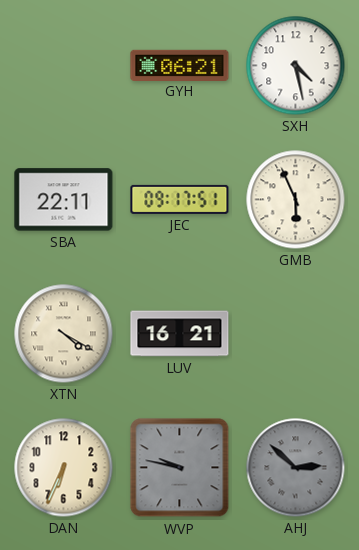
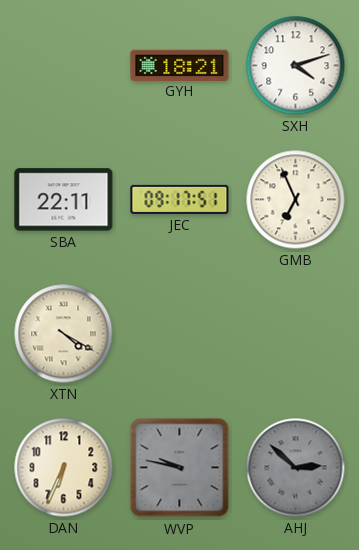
GYH: 06:21 -> 18:21
SXH: 4:28 -> 4:12
GMB: 5:56 -> 6:56
LUV: 16:21 -> none
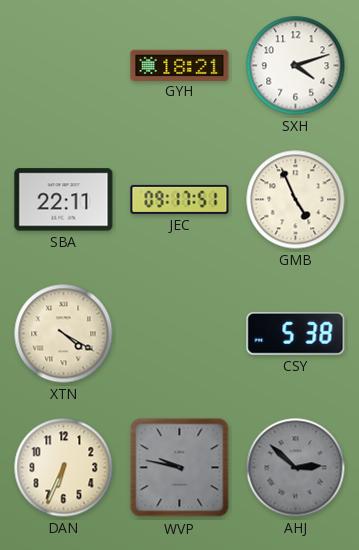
GMB: 6:56 -> 4:56
CSY: none -> 5:38
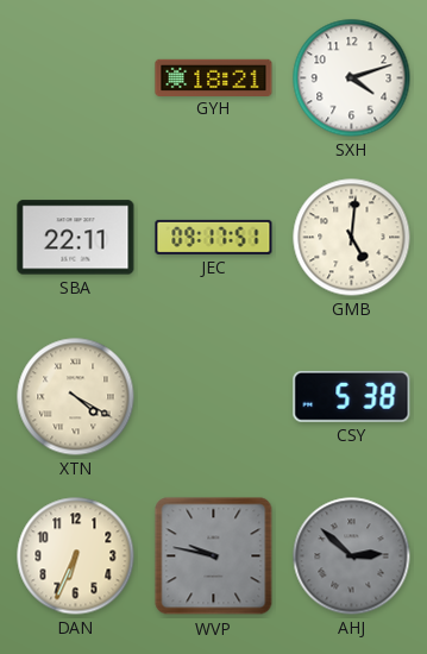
GMB: 4:56 -> 5:01
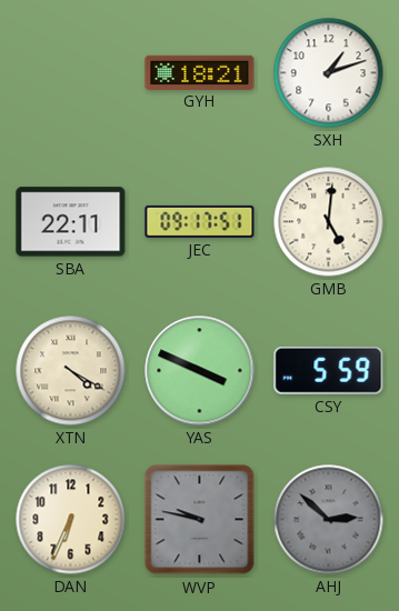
SXH: 4:12 -> 1:12
YAS: none -> 3:49
CSY: 5:38 -> 5:59
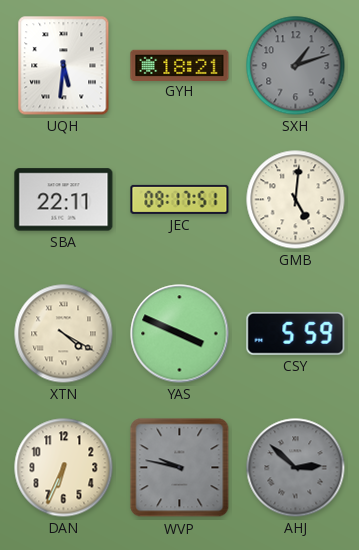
UQH: none -> 5:31
SXH dial: white -> grey
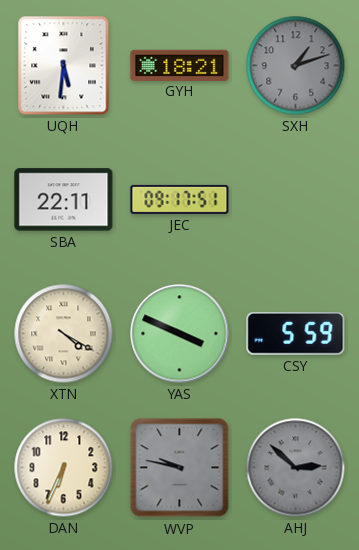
GMB: 5:01 -> none
